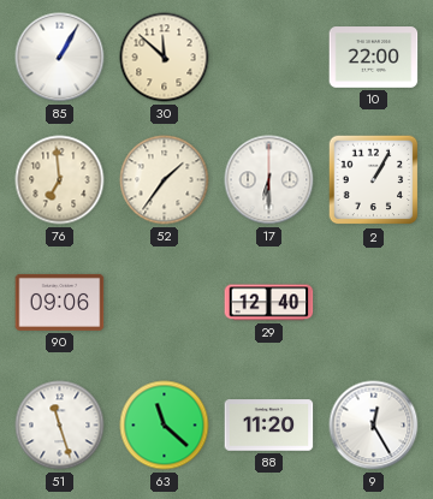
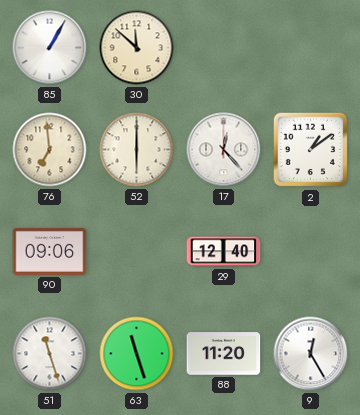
10: 22:00 -> none
52: 1:36 -> 6:00
17: 6:30 -> 12:23
2: 1:05 -> 1:09
63: 11:22 -> 11:27
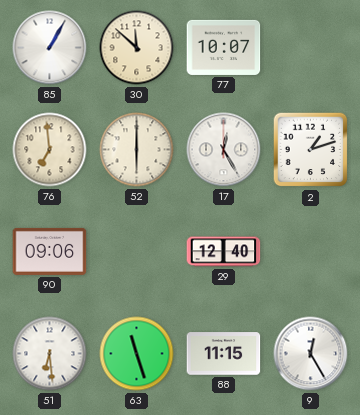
77: none -> 10:07
17: 12:23 -> 12:25
2: 1:09 -> 1:12
51: 11:27 -> 6:29
88: 11:20 -> 11:15
